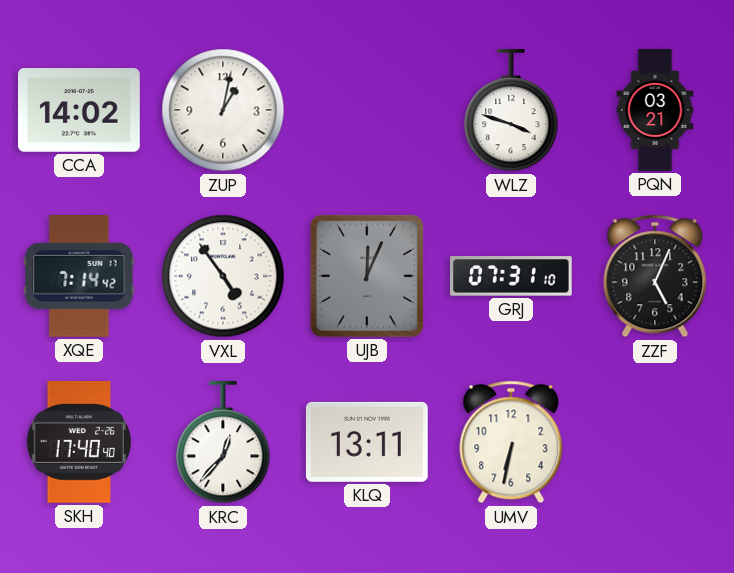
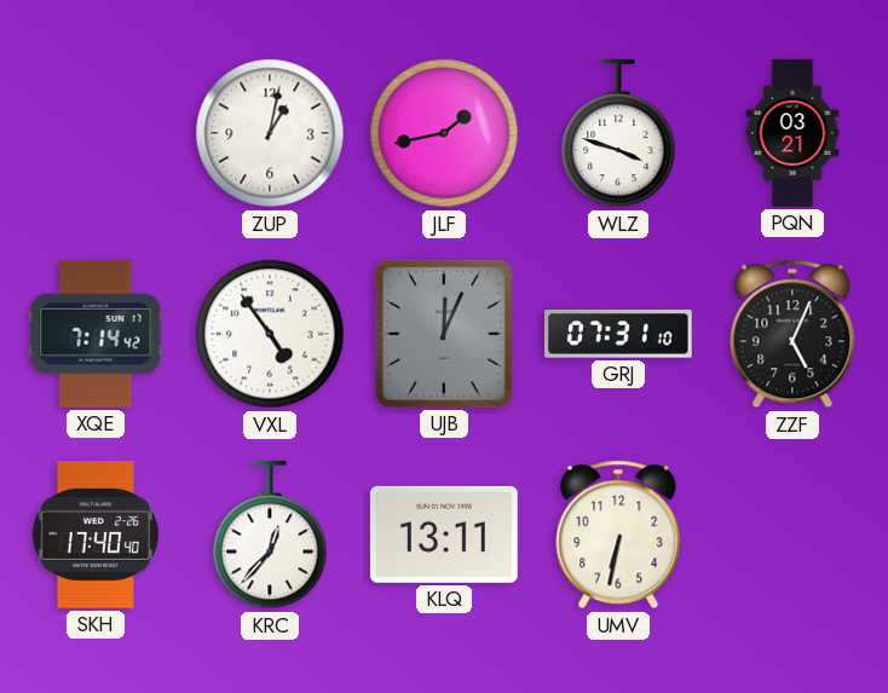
CCA: 14:02 -> none
JLF: none -> 1:43
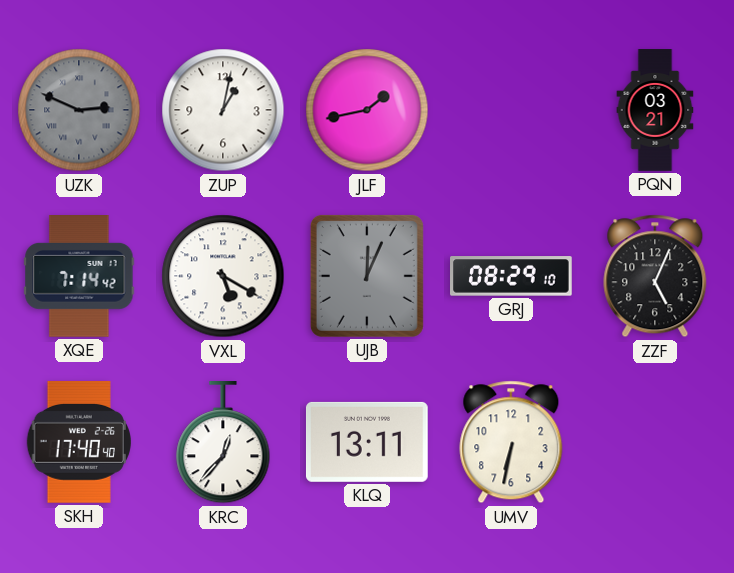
UZK: none -> 2:49
WLZ: 3:48 -> none
VXL: 4:54 -> 5:20
GRJ: 07:31 -> 08:29
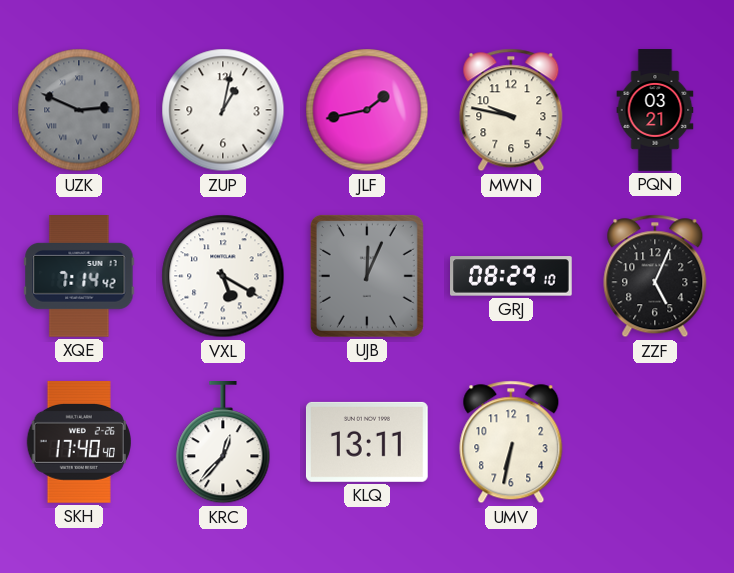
MWN: none -> 9:47
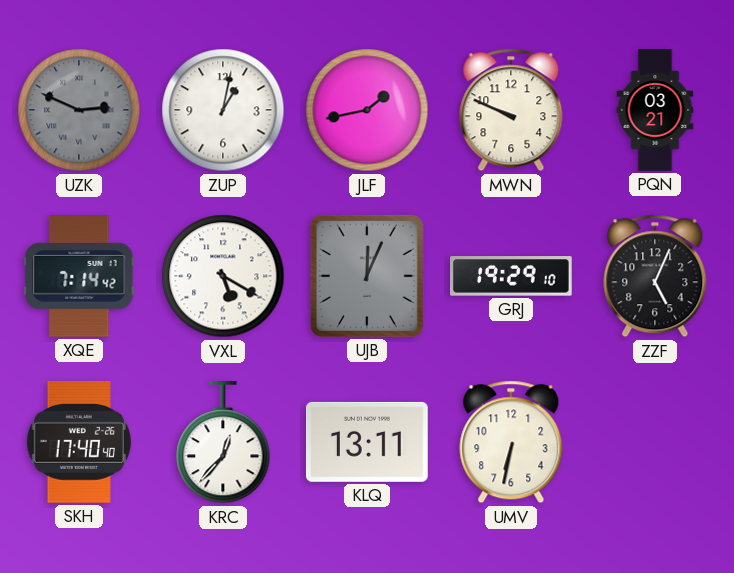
MWN: 9:47 -> 9:49
GRJ: 08:29 -> 19:29
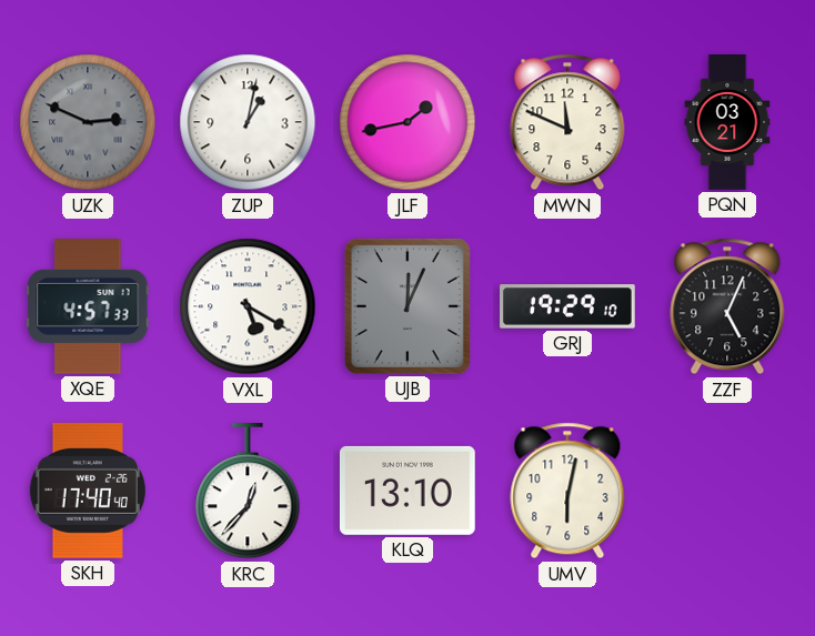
MWN: 9:49 -> 11:49
XQE: 7:14 -> 4:57
KLQ: 13:11 -> 13:10
UMV: 6:32 -> 6:02
